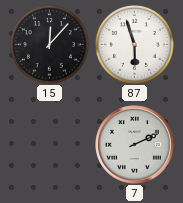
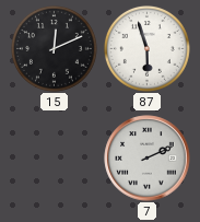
15: 12:07 -> 12:11
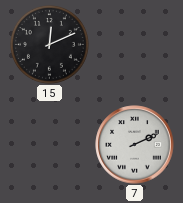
87: 5:57 -> none
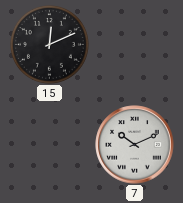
7: 2:11 -> 10:11
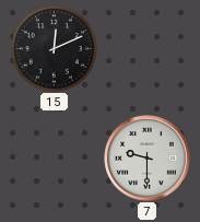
7: 10:11 -> 9:30
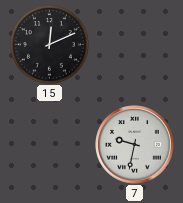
7: 9:30 -> 9:32
